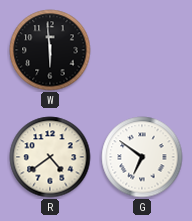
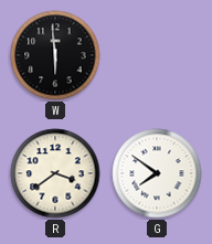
R: 4:39 -> 3:39
G: 6:51 -> 7:51
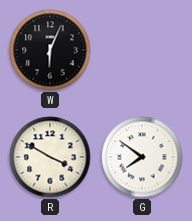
W: 5:59 -> 6:04
R: 3:39 -> 3:50
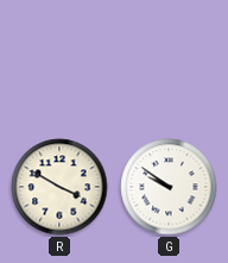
W: 6:04 -> none
G: 7:51 -> 9:51
